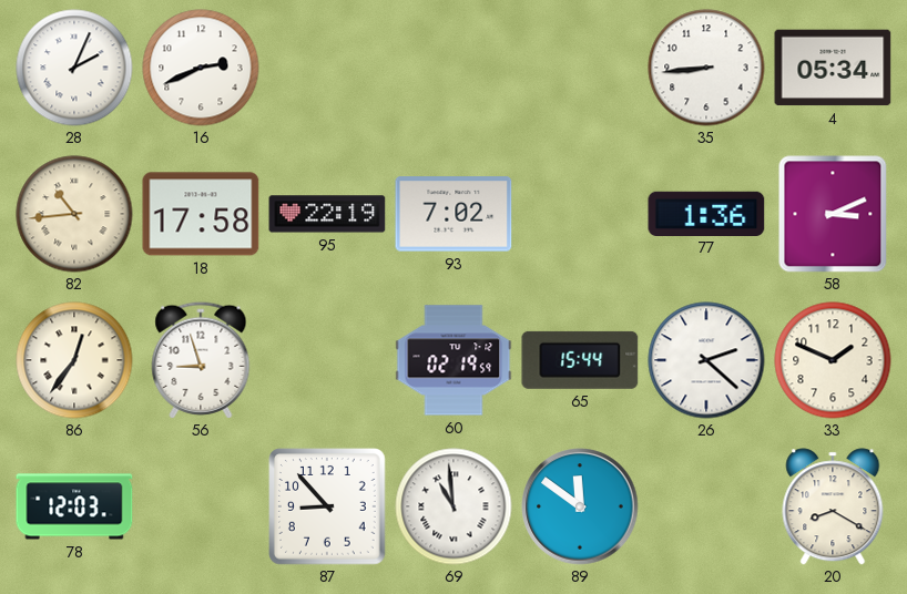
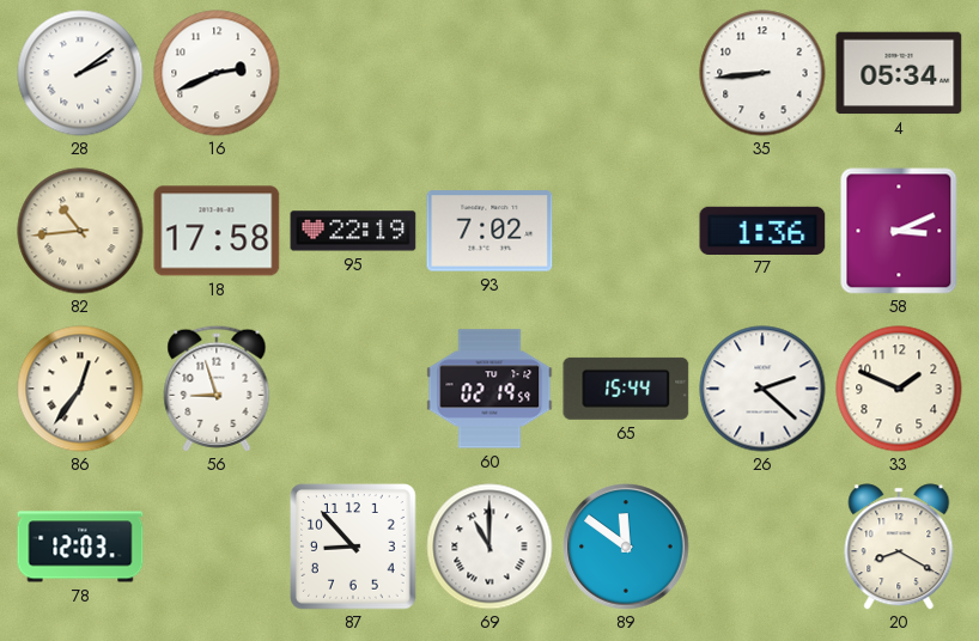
28: 2:04 -> 2:09
69: 10:59 -> 11:00
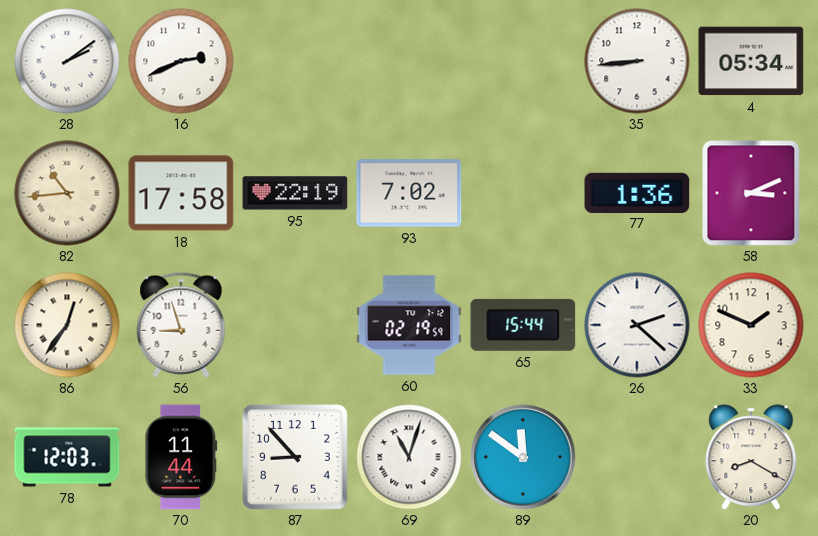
70: none -> 11:44
69: 11:00 -> 11:03
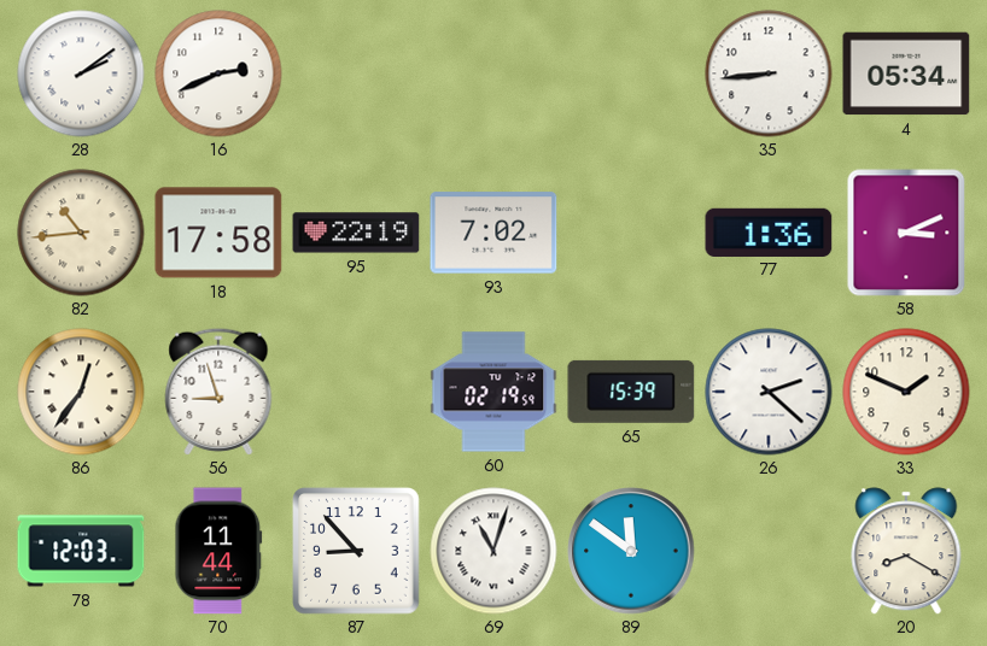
65: 15:44 -> 15:39
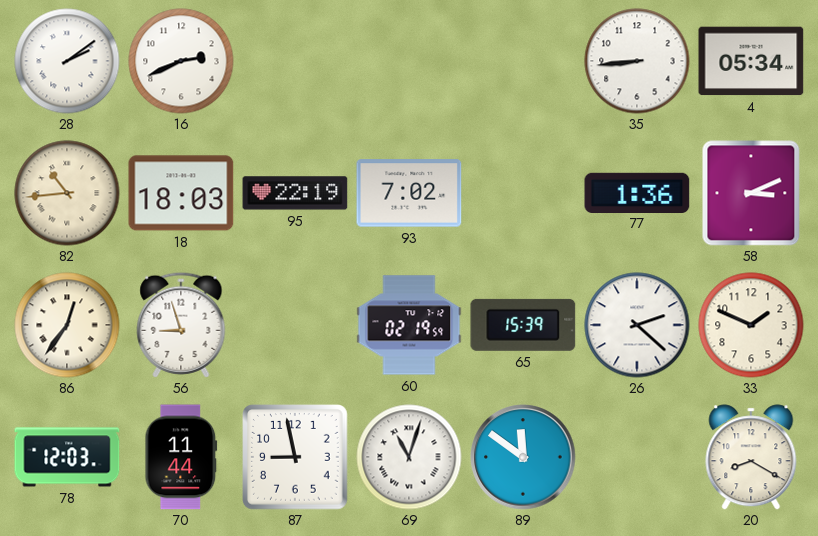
18: 17:58 -> 18:03
87: 8:53 -> 8:58
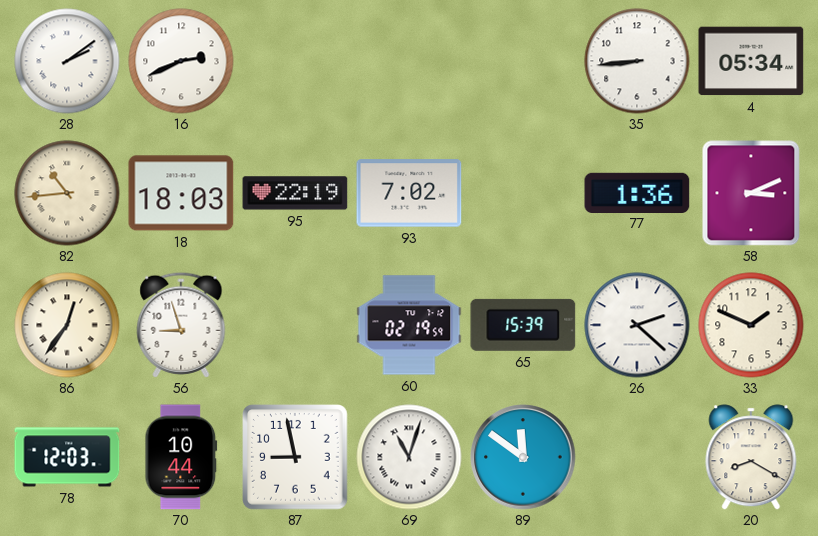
70: 11:44 -> 10:44
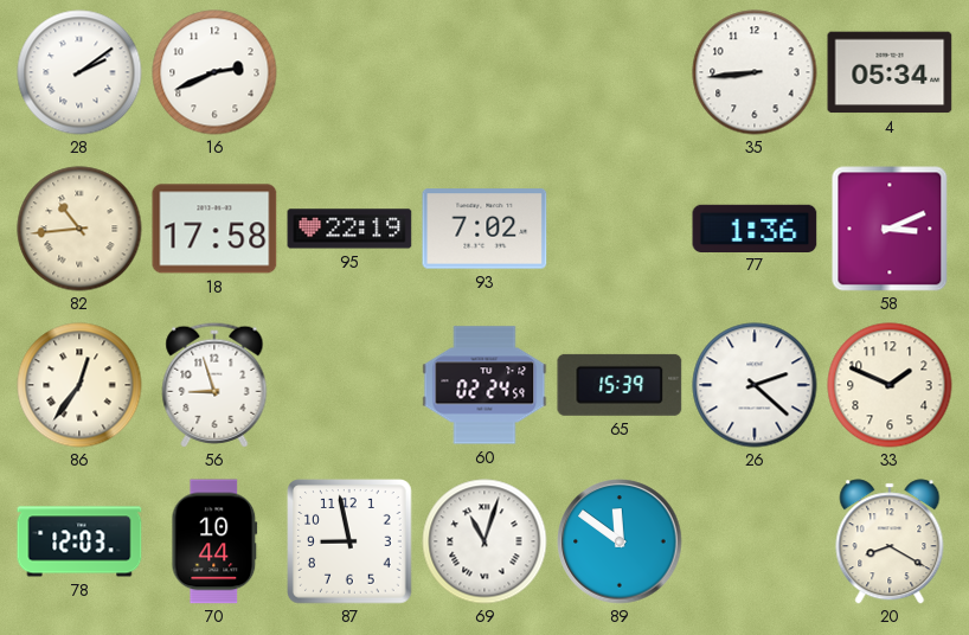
18: 18:03 -> 17:58
60: 02:19 -> 02:24
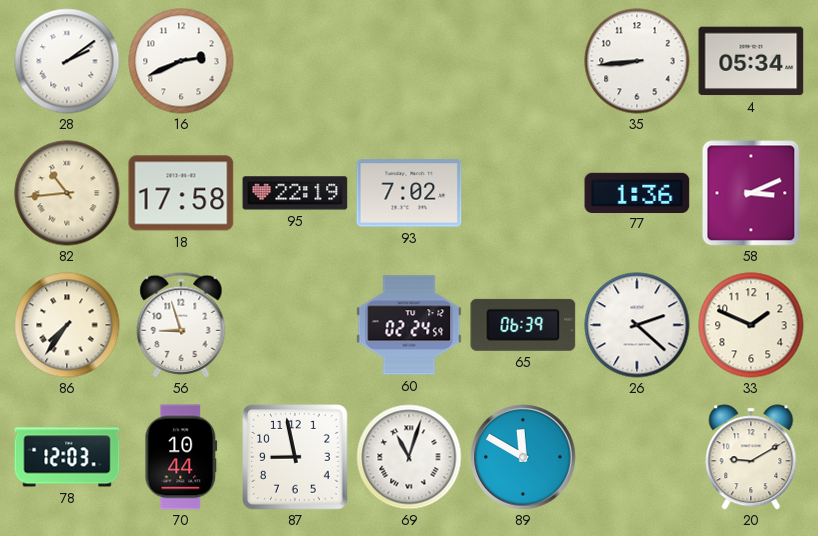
86: 12:36 -> 7:36
65: 15:39 -> 06:39
89: 11:51 -> 11:50
20: 8:20 -> 9:10
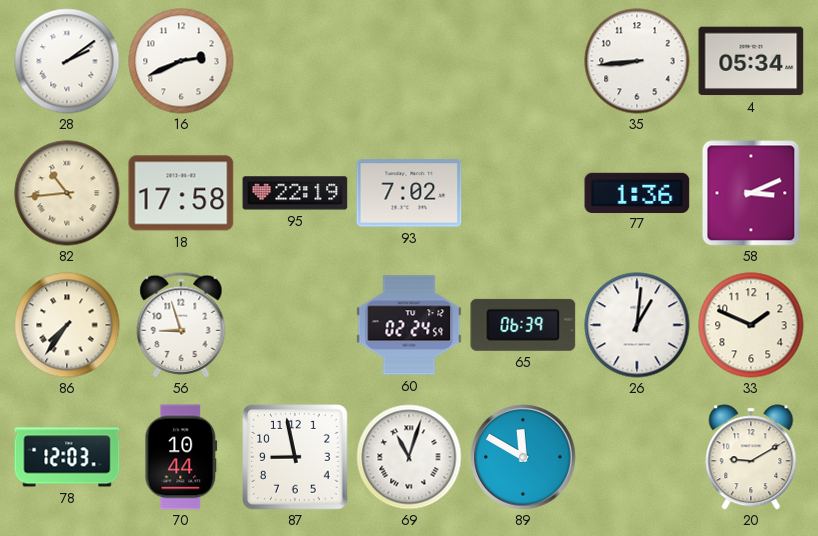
26: 2:22 -> 1:01
